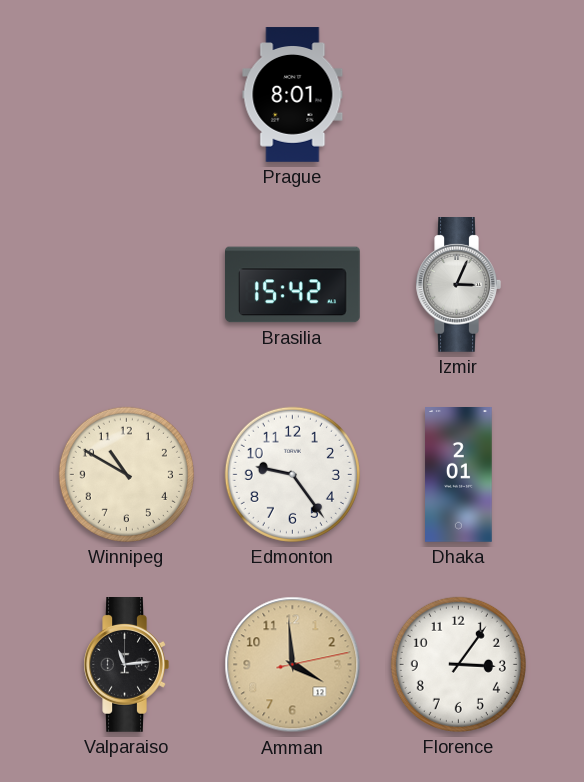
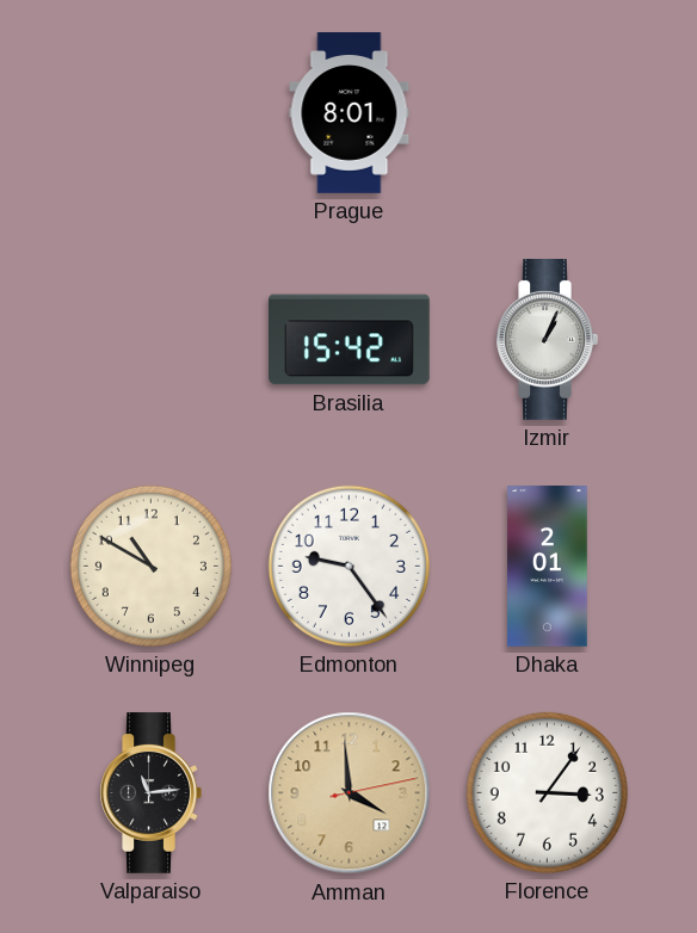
Izmir: 3:04 -> 1:04
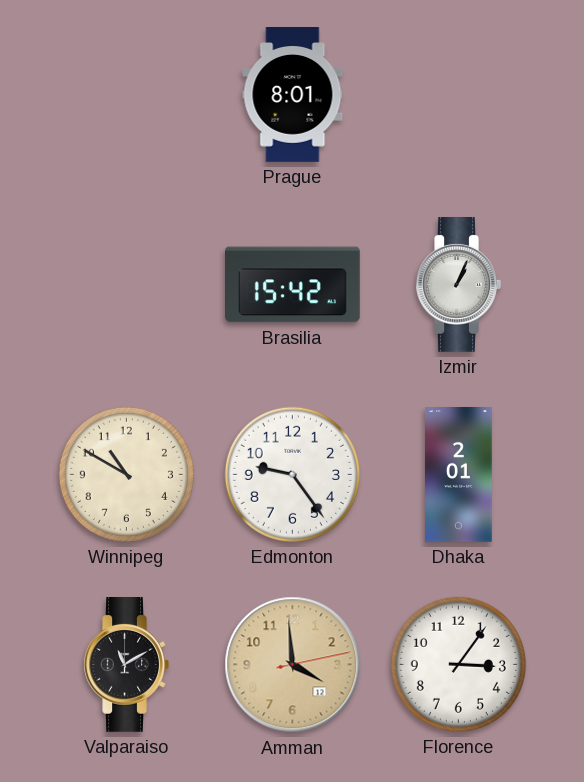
Valparaiso: 11:14 -> 11:10
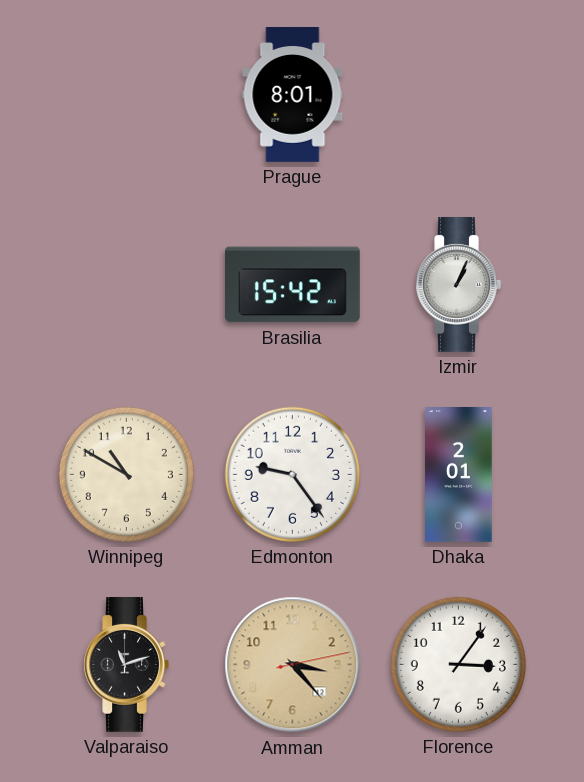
Valparaiso: 11:10 -> 11:12
Amman: 3:59 -> 3:23
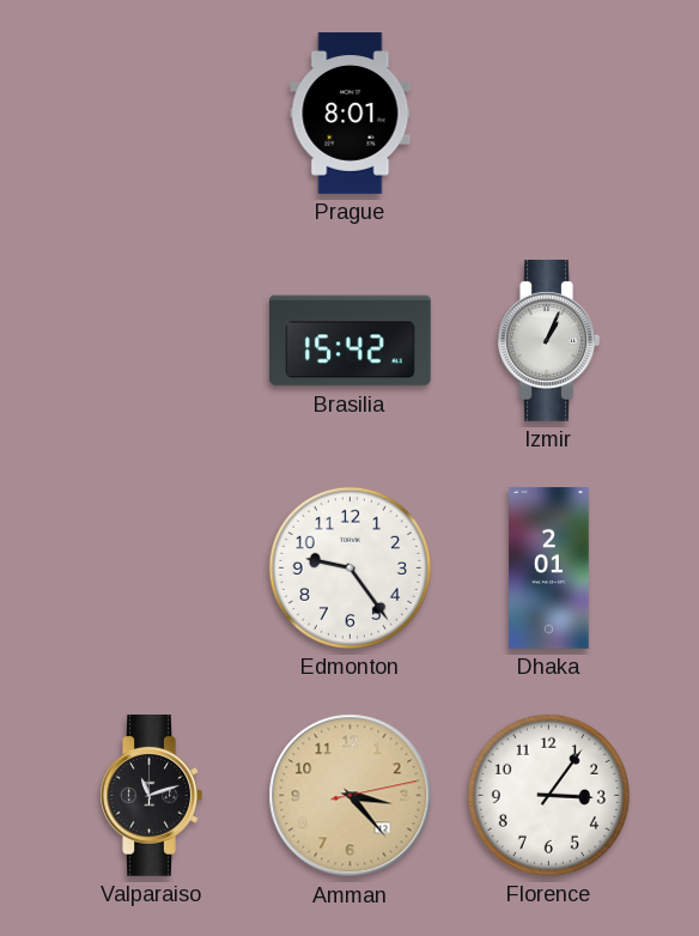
Winnipeg: 10:50 -> none
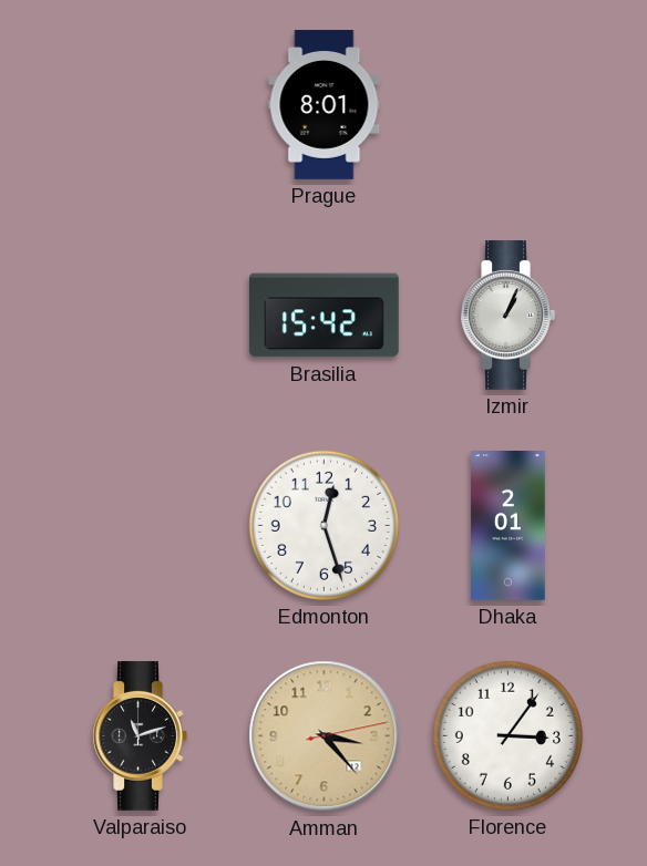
Edmonton: 9:24 -> 12:27
